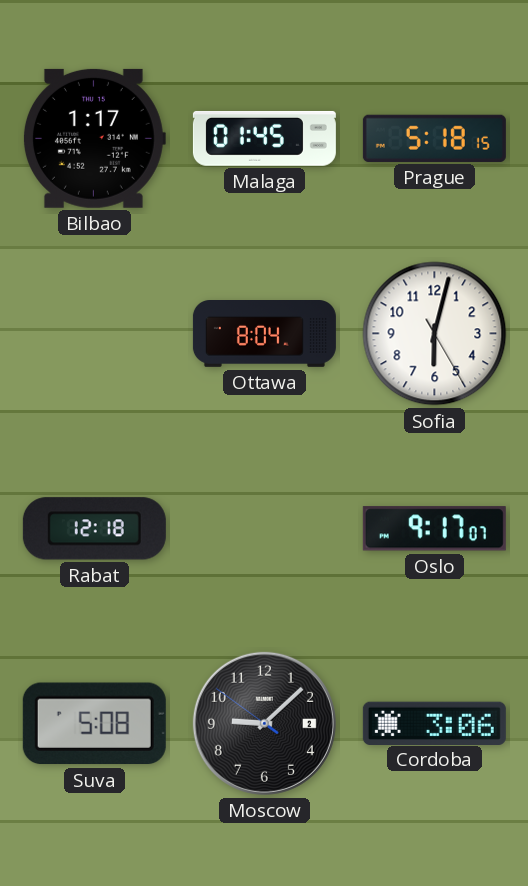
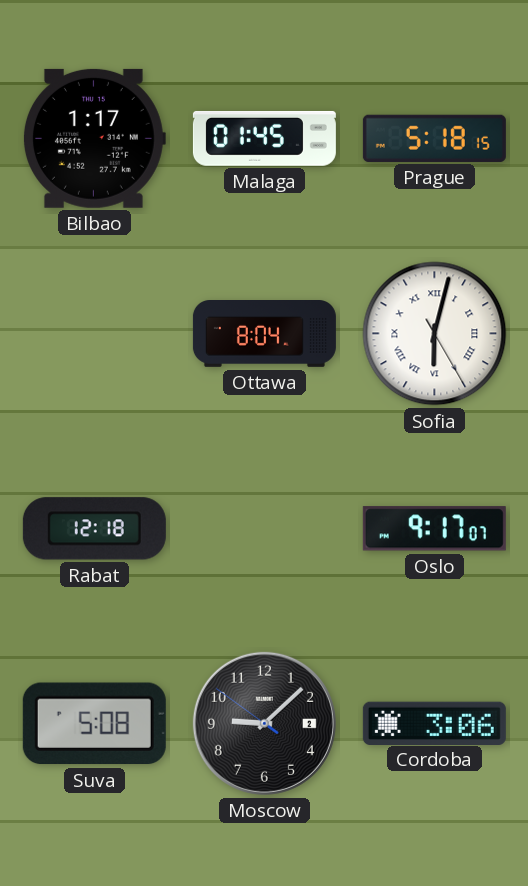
Sofia numerals: Arabic -> Roman
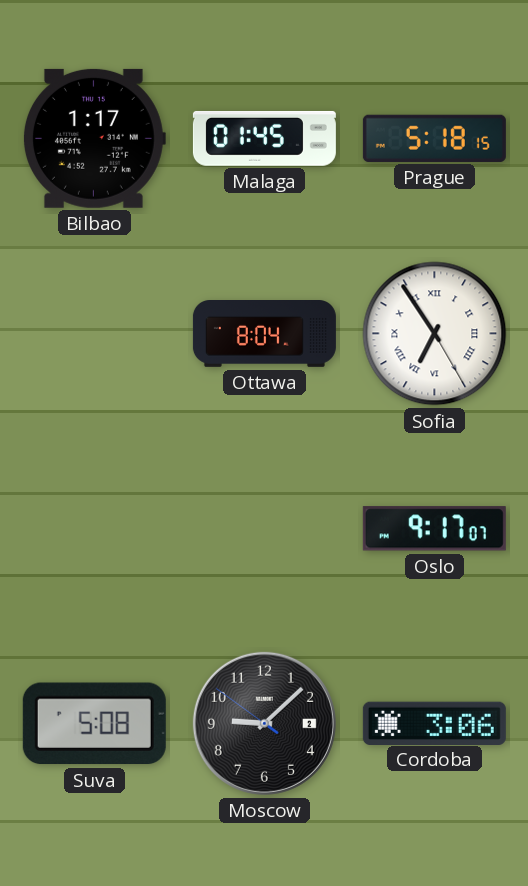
Sofia: 6:02 -> 6:54
Rabat: 12:18 -> none
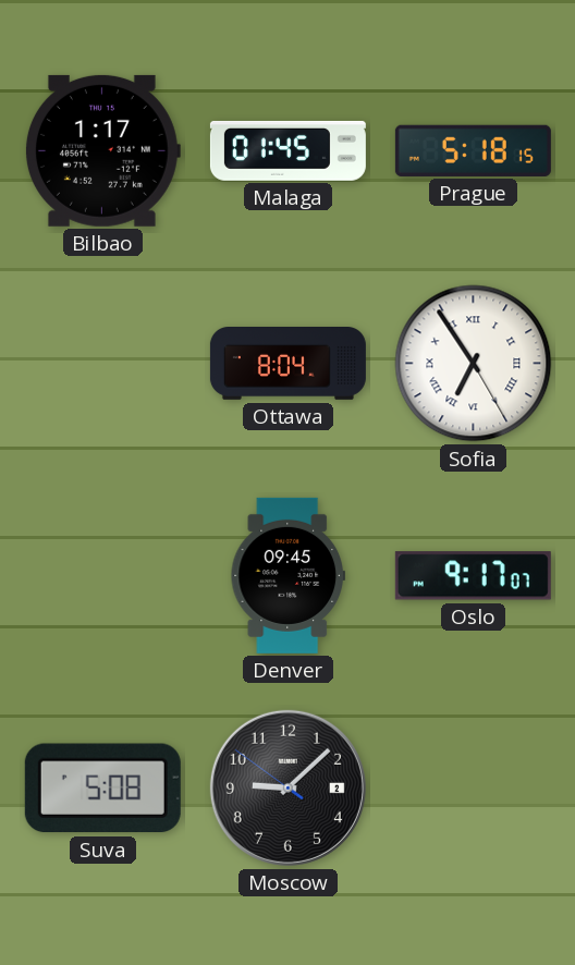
Denver: none -> 09:45
Cordoba: 3:06 -> none
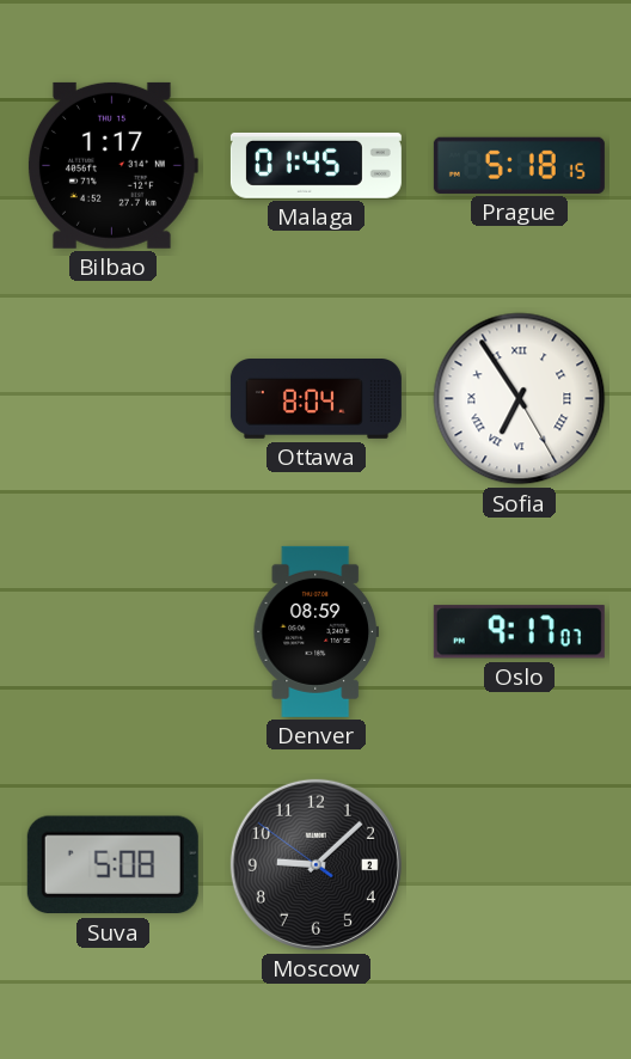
Denver: 09:45 -> 08:59
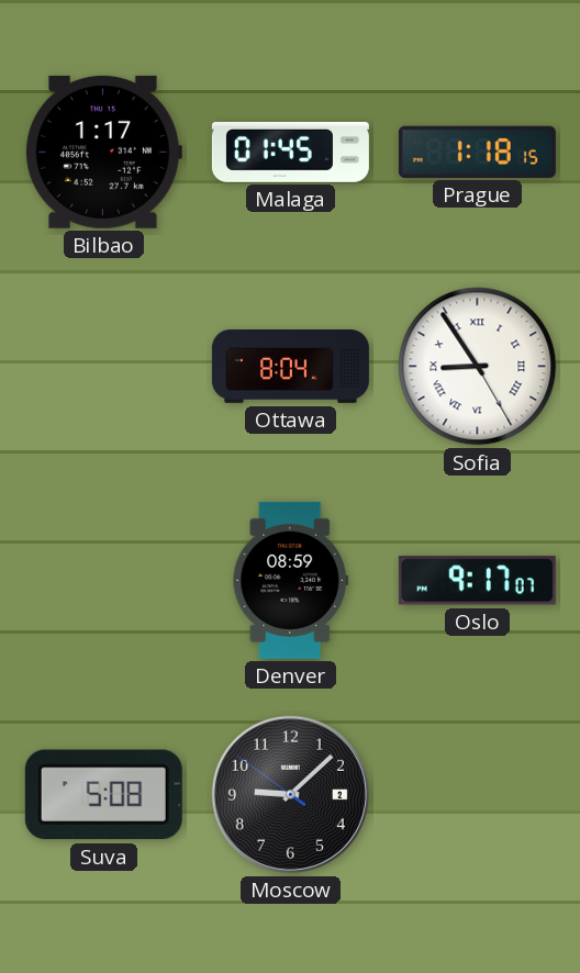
Prague: 5:18 -> 1:18
Sofia: 6:54 -> 8:54
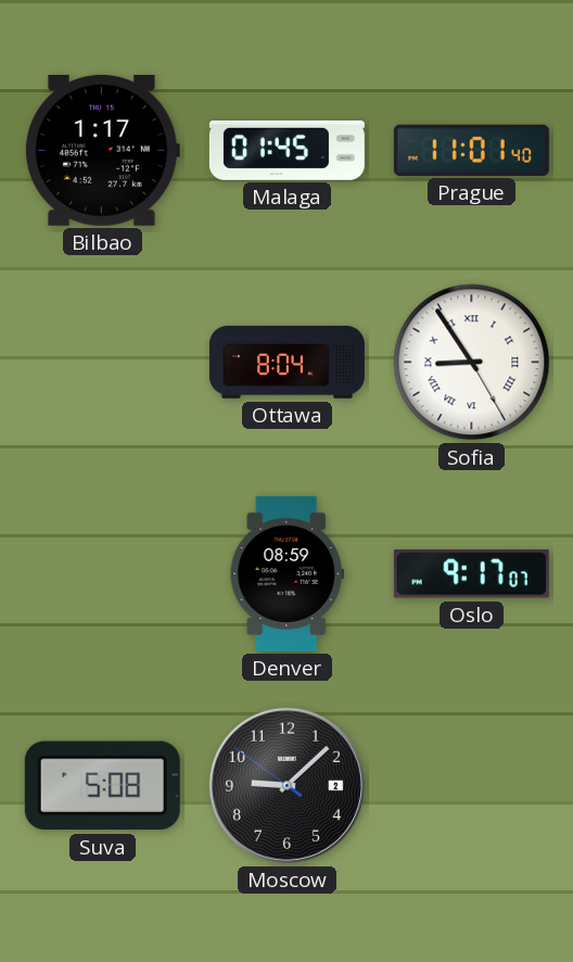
Prague: 1:18 -> 11:01
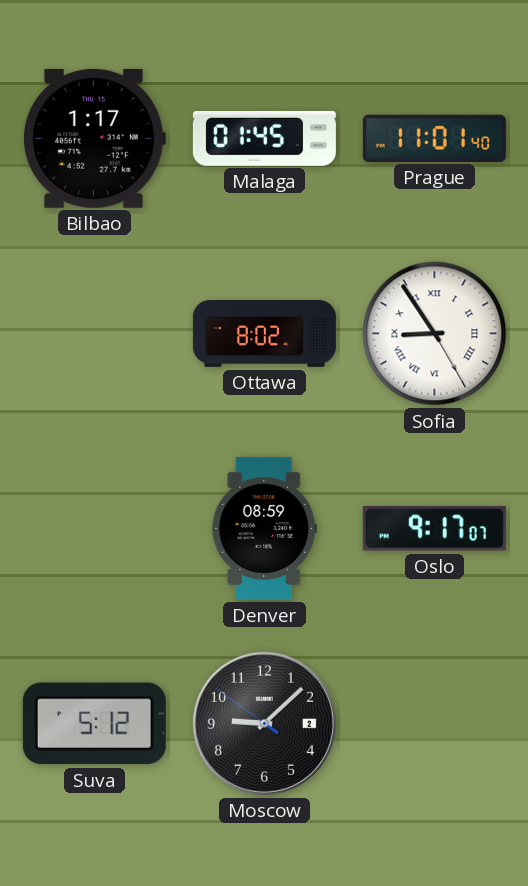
Ottawa: 8:04 -> 8:02
Suva: 5:08 -> 5:12
